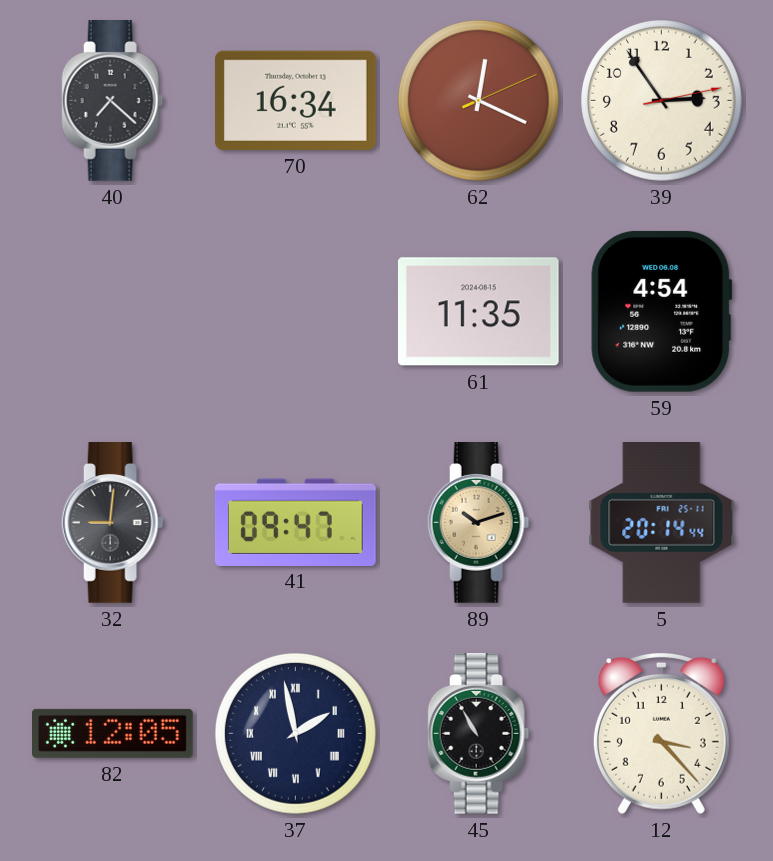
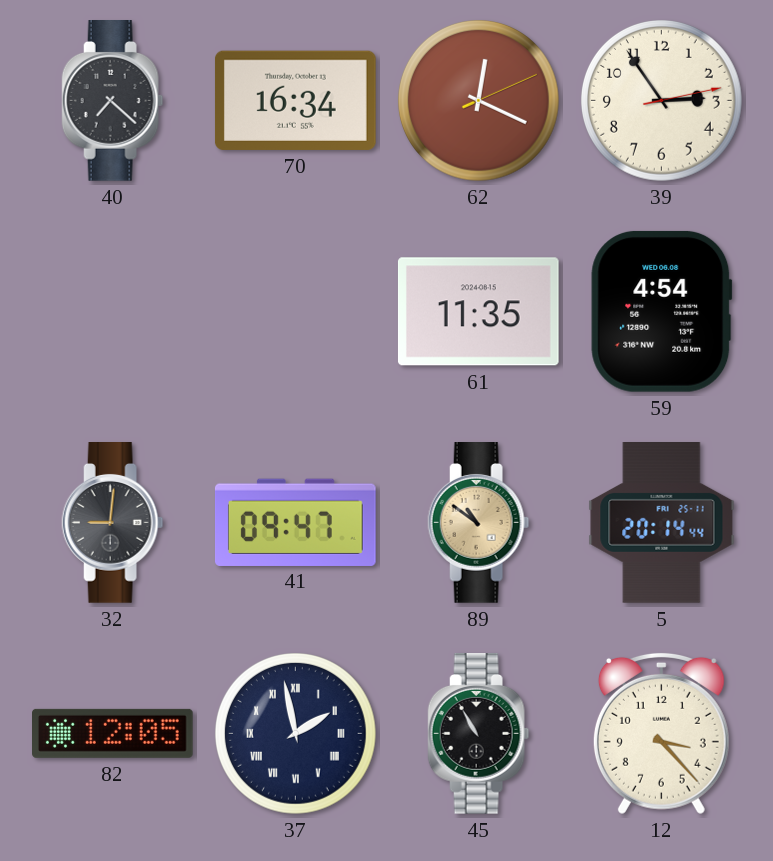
89: 10:12 -> 10:51
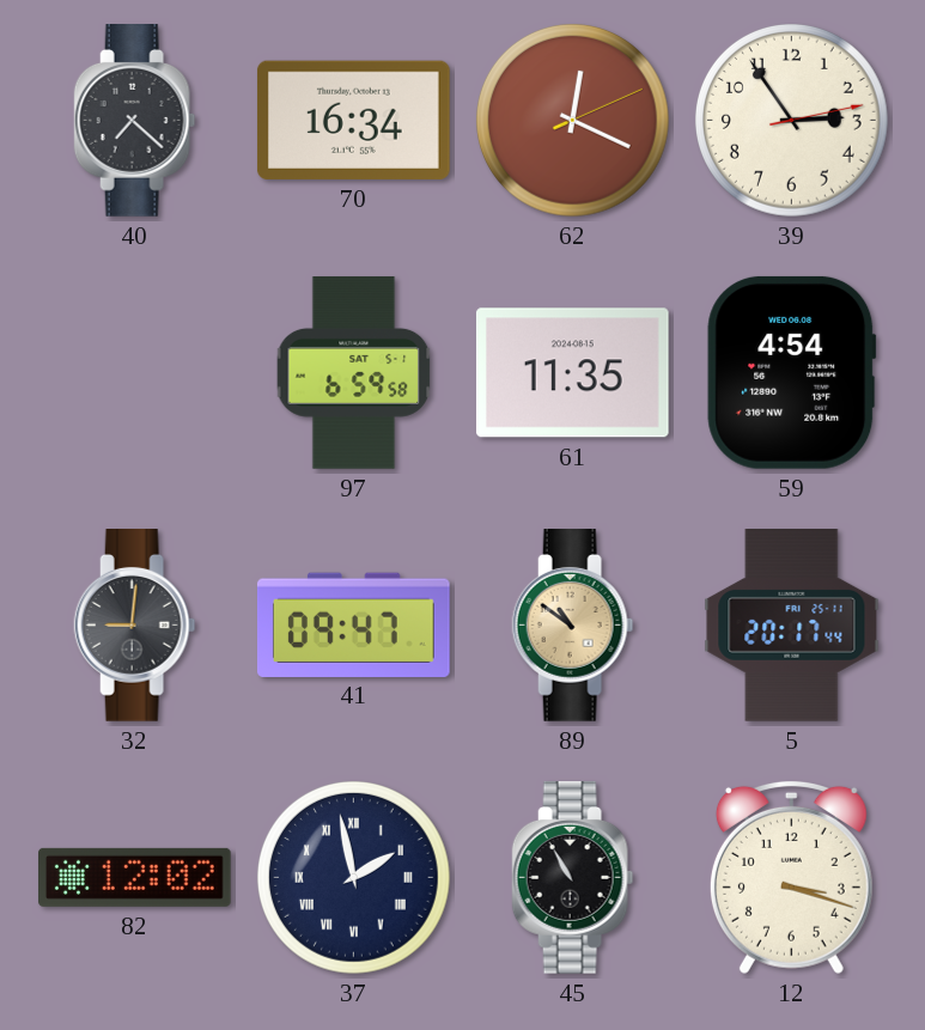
97: none -> 6:59
5: 20:14 -> 20:17
82: 12:05 -> 12:02
12: 3:23 -> 3:18
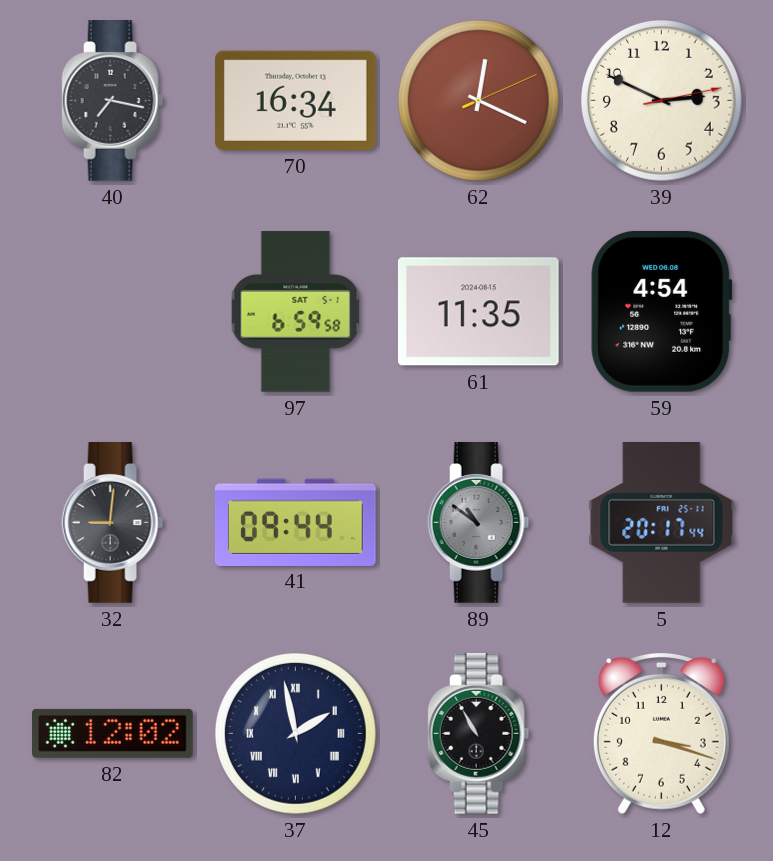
40: 7:22 -> 7:17
39: 2:54 -> 2:49
41: 09:47 -> 09:44
89 dial: champagne -> grey
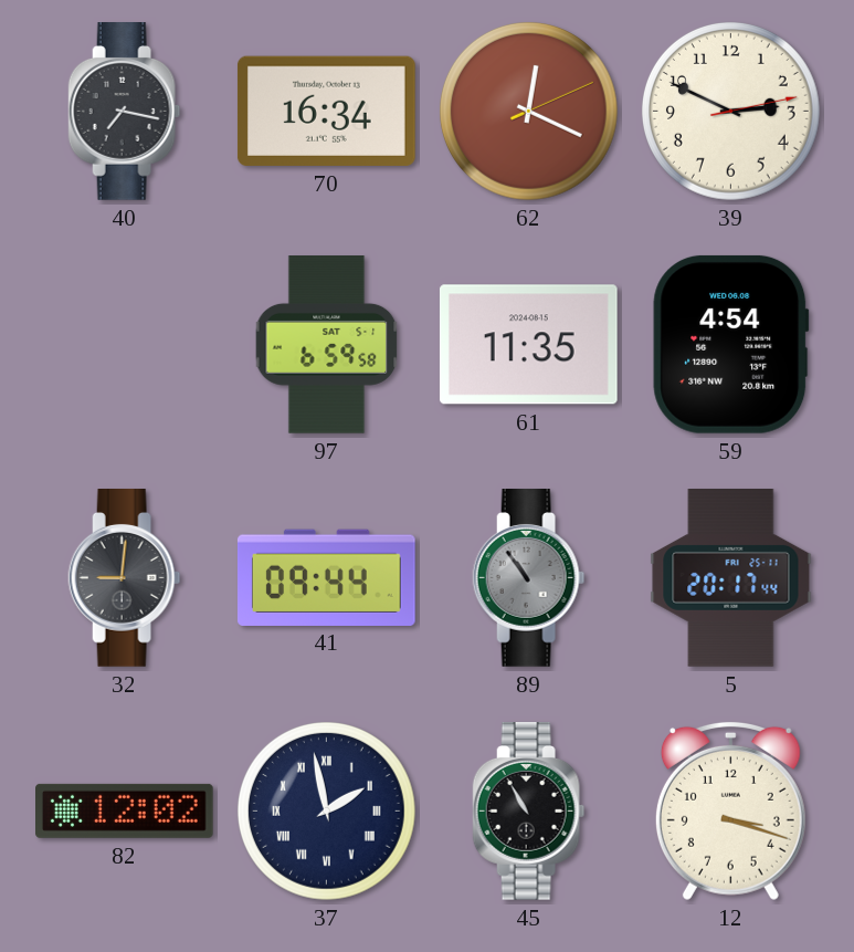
89: 10:51 -> 10:54
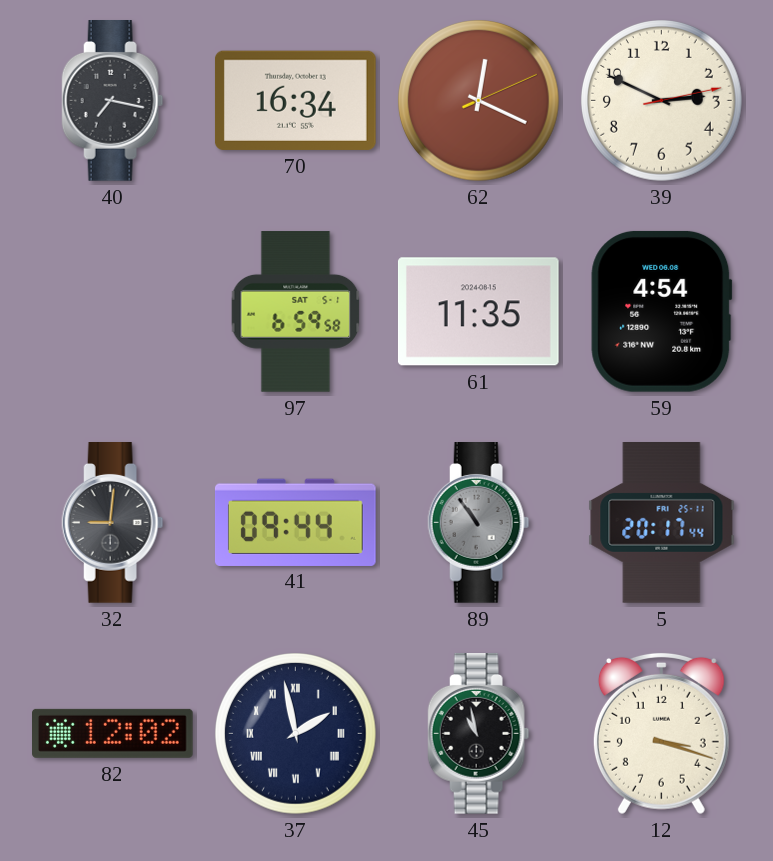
45: 10:55 -> 10:58
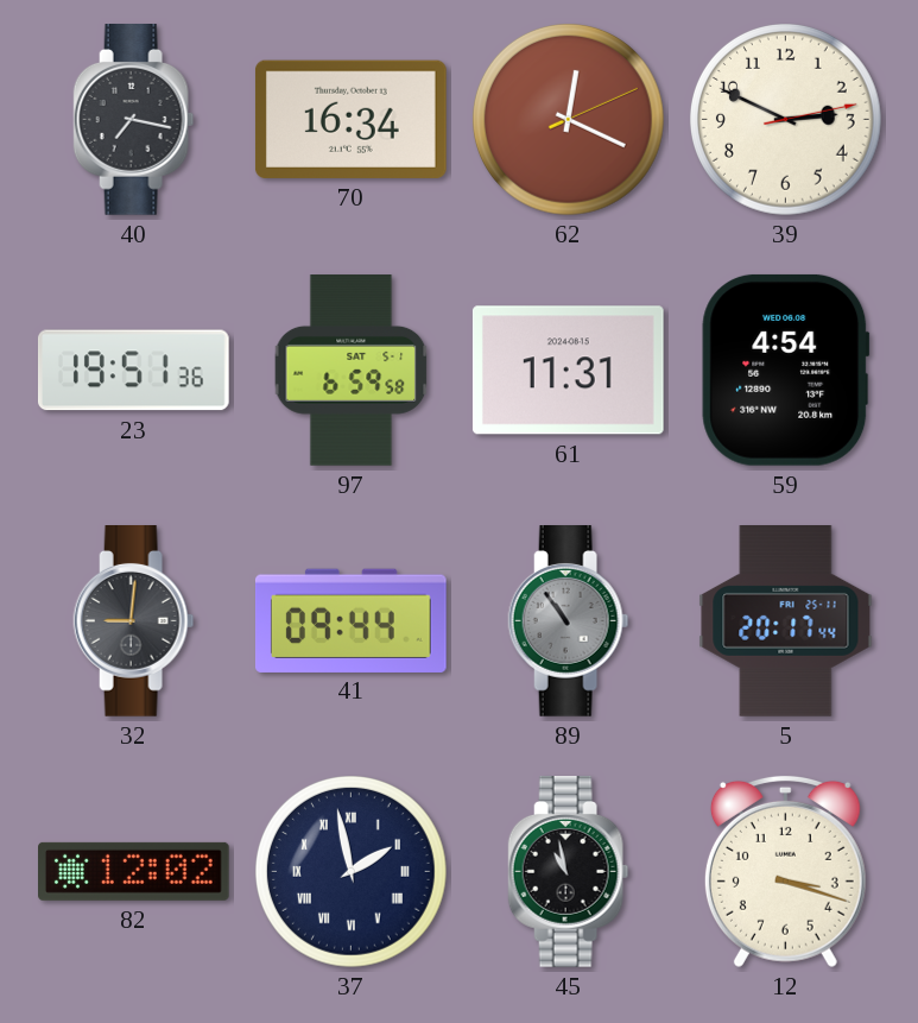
23: none -> 19:51
61: 11:35 -> 11:31
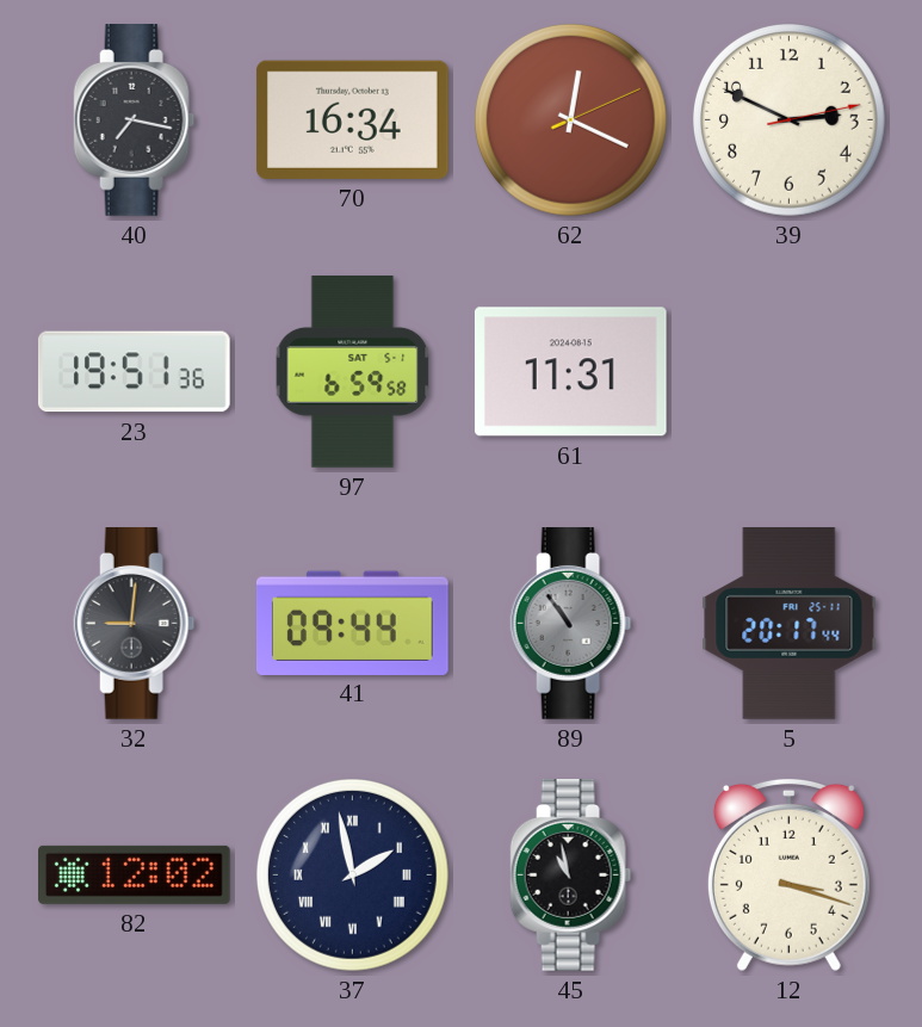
59: 4:54 -> none
